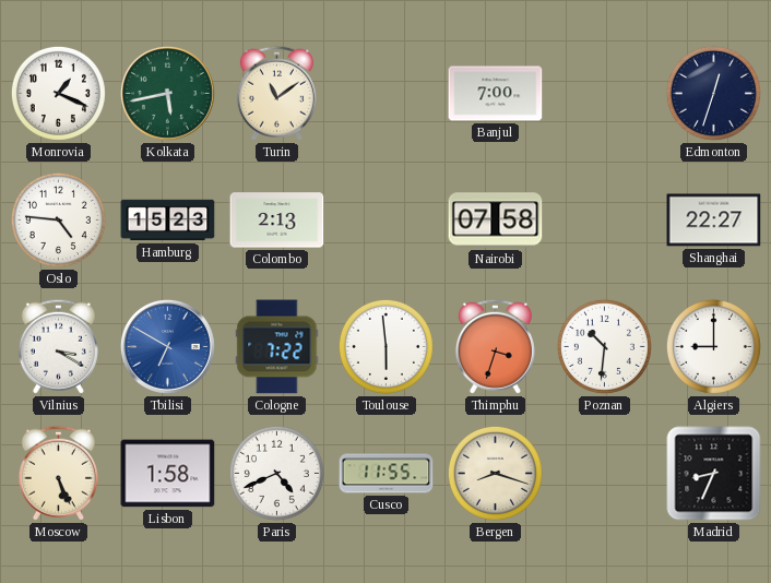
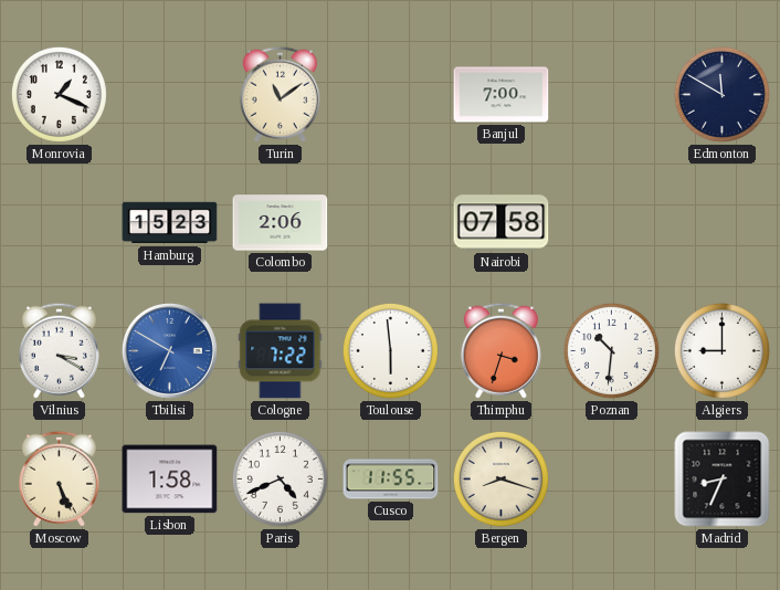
Kolkata: 5:43 -> none
Edmonton: 12:33 -> 11:50
Oslo: 4:46 -> none
Colombo: 2:13 -> 2:06
Shanghai: 22:27 -> none
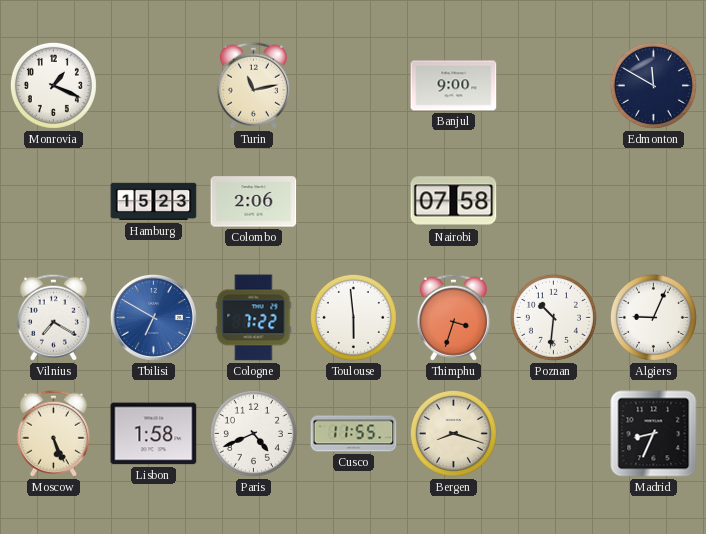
Turin: 11:09 -> 11:13
Banjul: 7:00 -> 9:00
Vilnius: 3:20 -> 7:20
Algiers: 9:00 -> 9:04
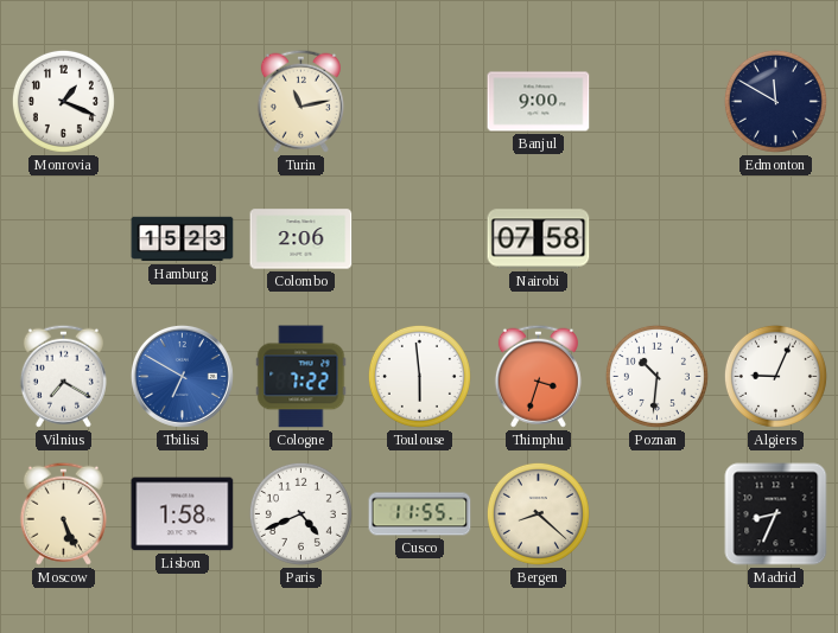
Bergen: 8:18 -> 8:22
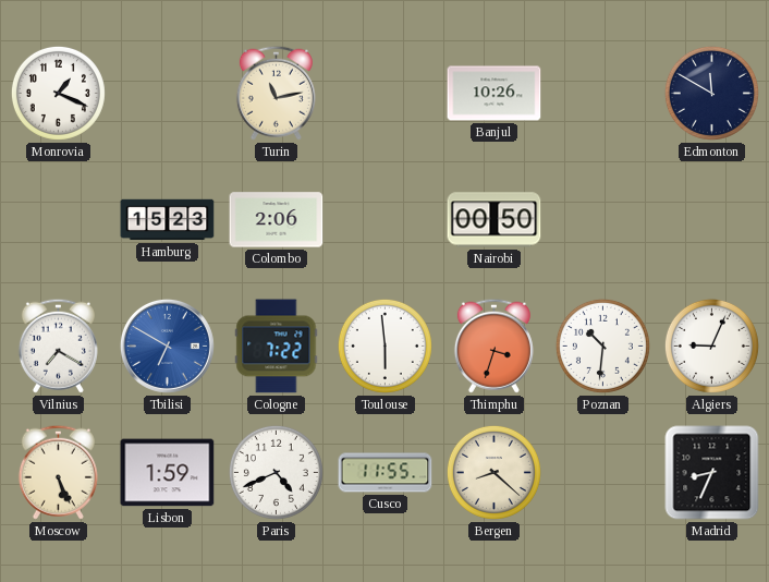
Banjul: 9:00 -> 10:26
Nairobi: 07:58 -> 00:50
Lisbon: 1:58 -> 1:59
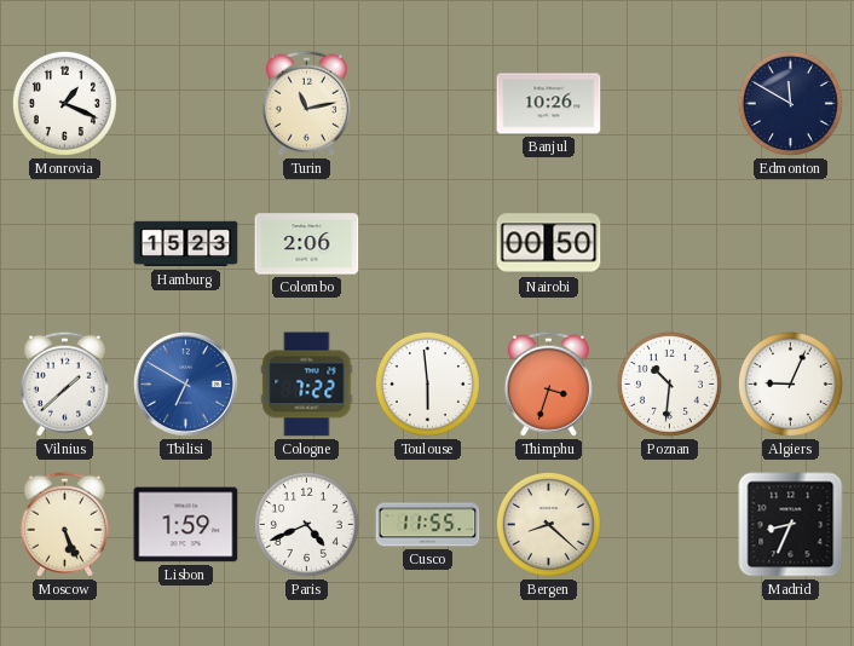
Vilnius: 7:20 -> 1:38
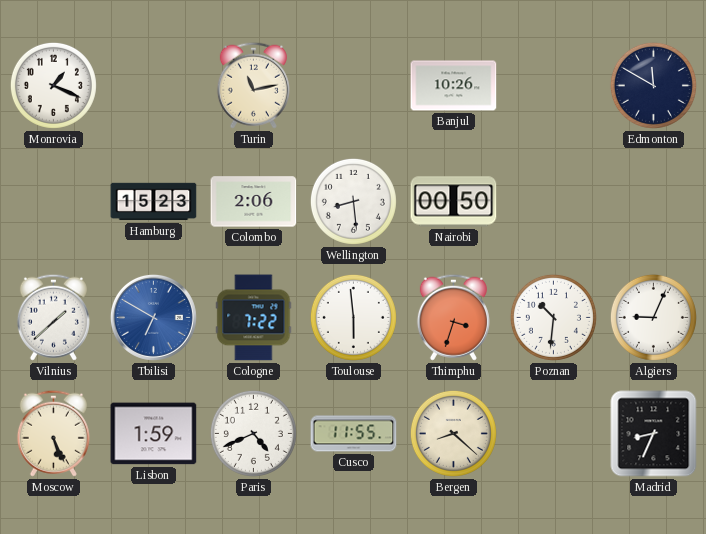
Wellington: none -> 8:29
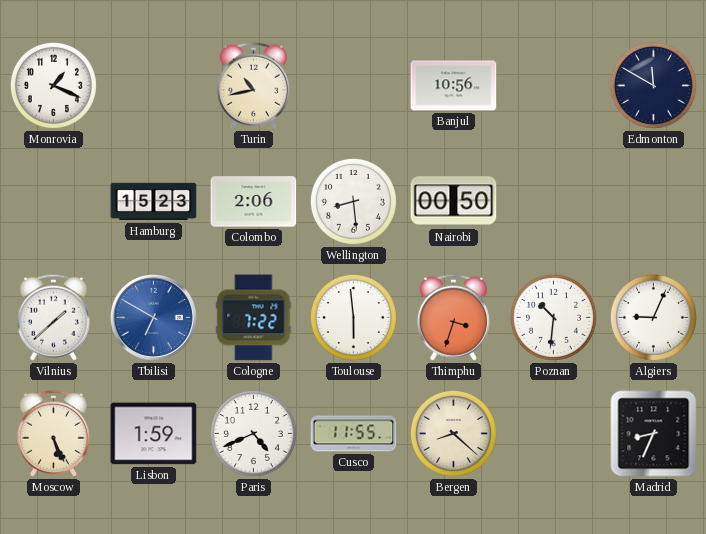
Turin: 11:13 -> 10:43
Banjul: 10:26 -> 10:56
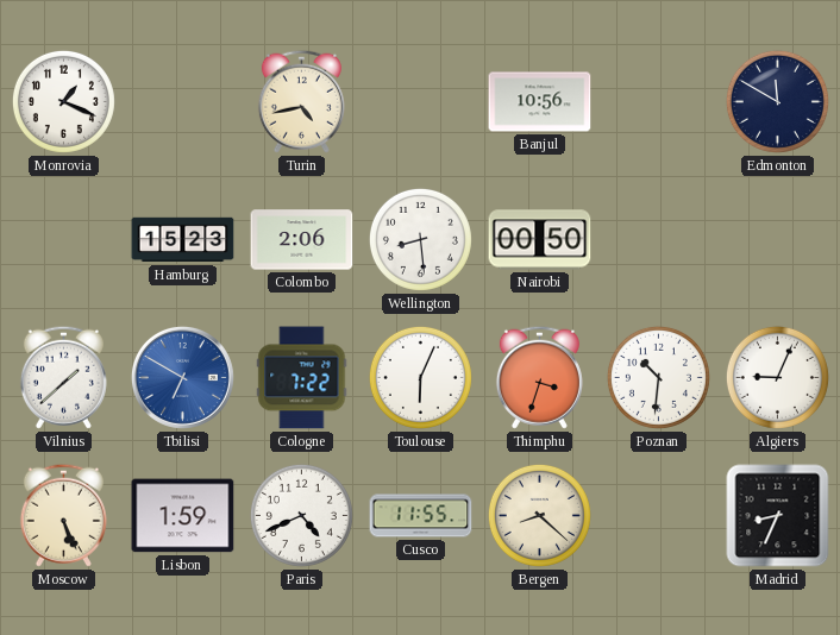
Turin: 10:43 -> 4:43
Toulouse: 5:59 -> 6:04
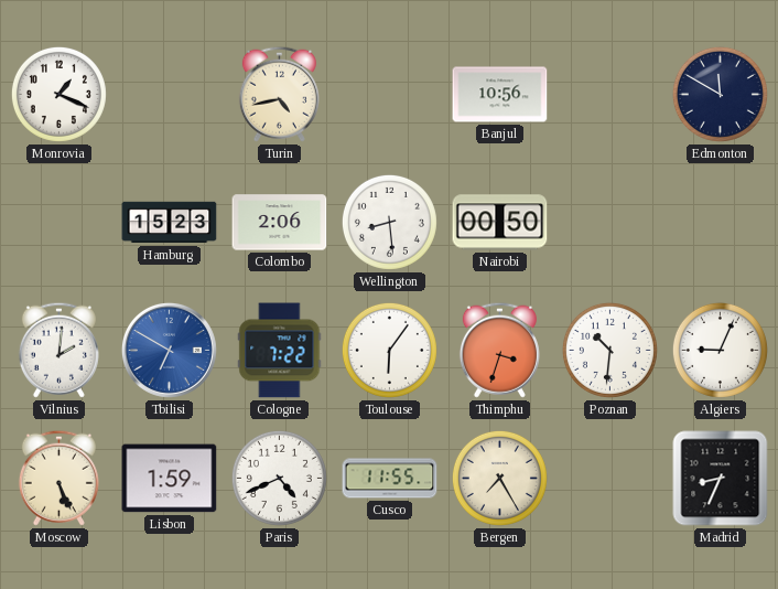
Vilnius: 1:38 -> 2:01
Toulouse: 6:04 -> 6:06
Bergen: 8:22 -> 7:25
